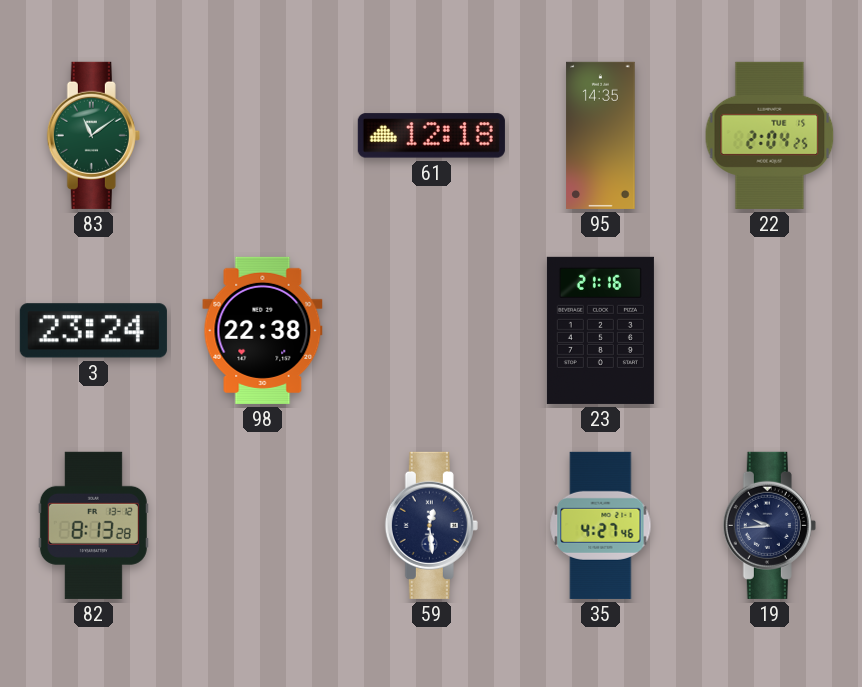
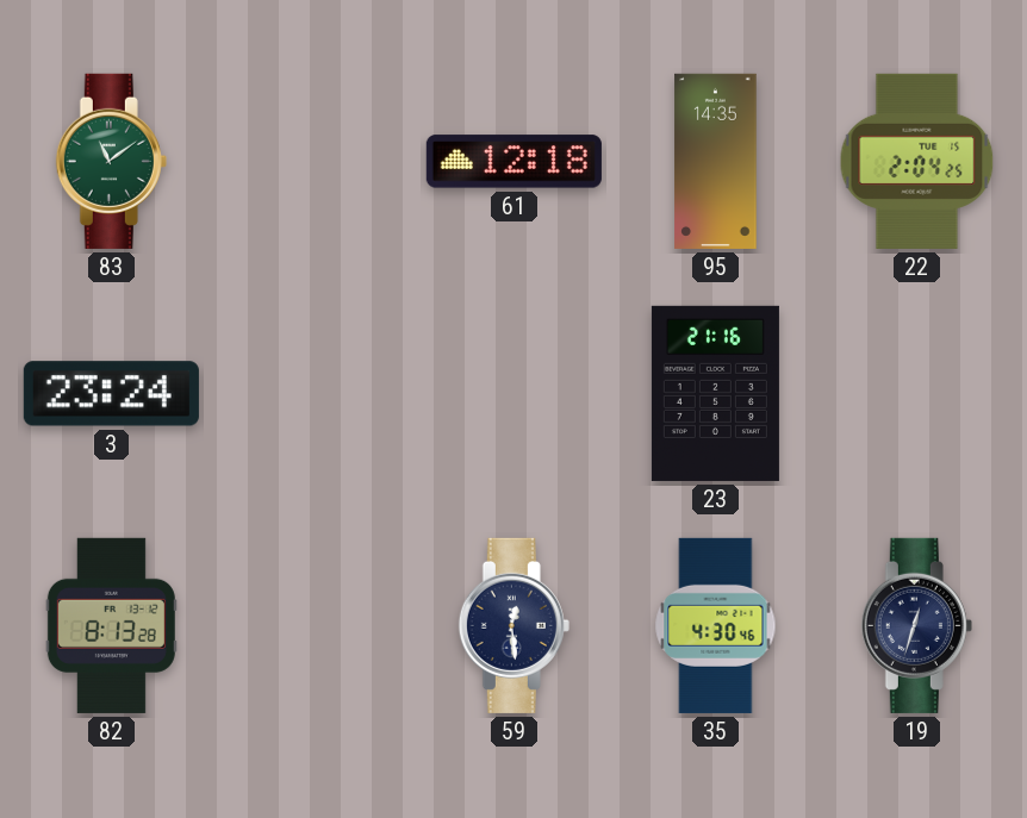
98: 22:38 -> none
35: 4:27 -> 4:30
19: 9:44 -> 12:33
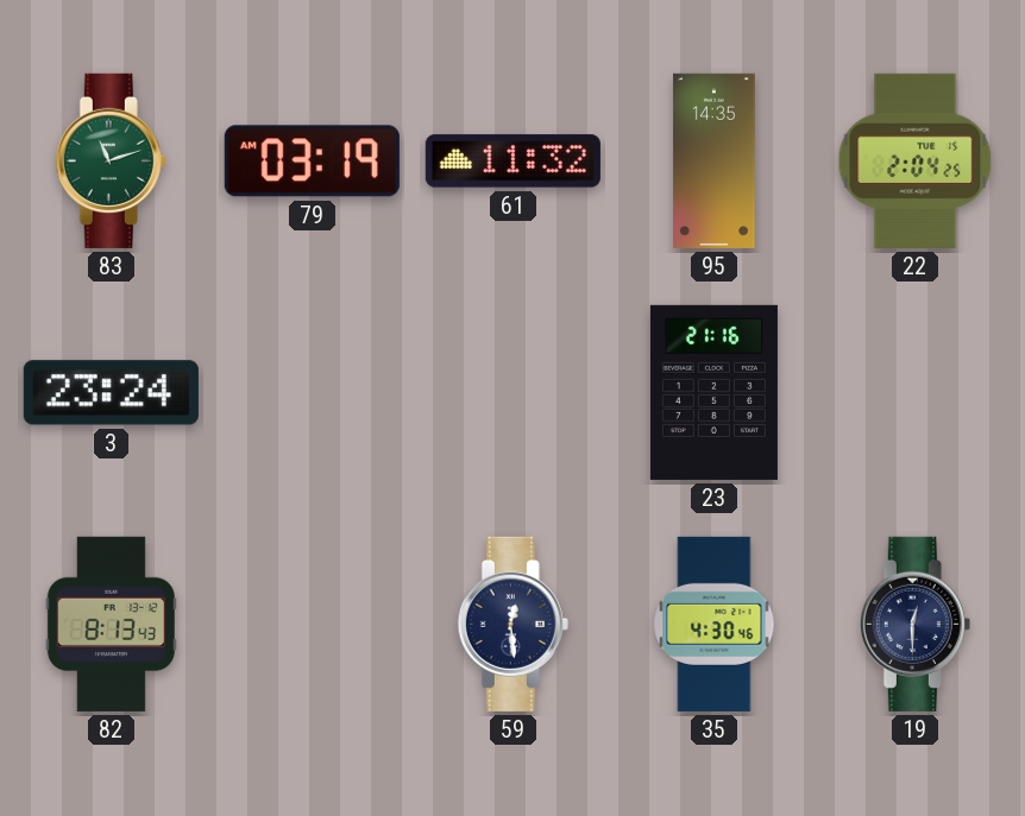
83: 11:09 -> 11:12
79: none -> 03:19
61: 12:18 -> 11:32
82: 8:13:28 -> 8:13:43
19: 12:33 -> 12:30
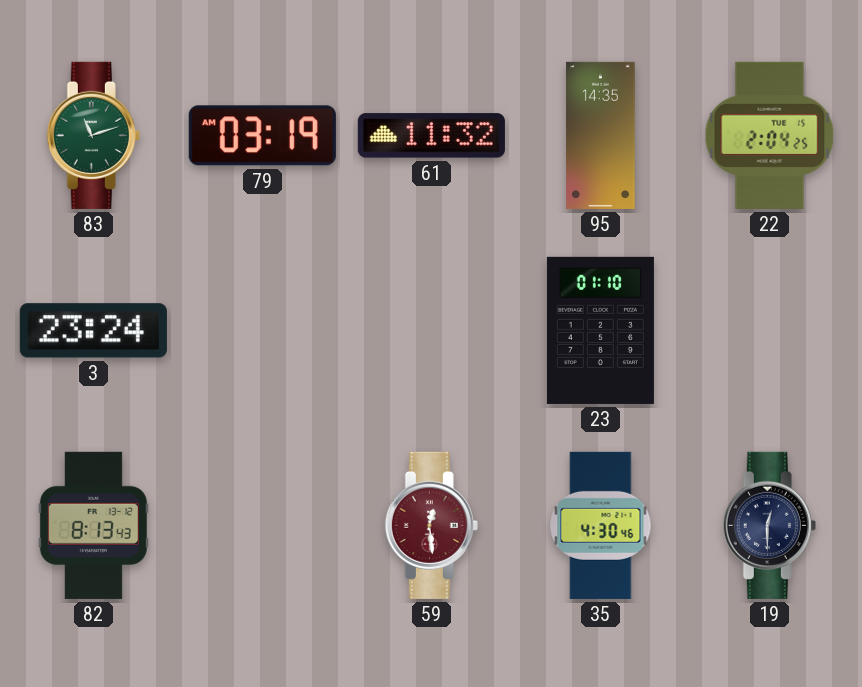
23: 21:16 -> 01:10
59 dial: navy -> burgundy
